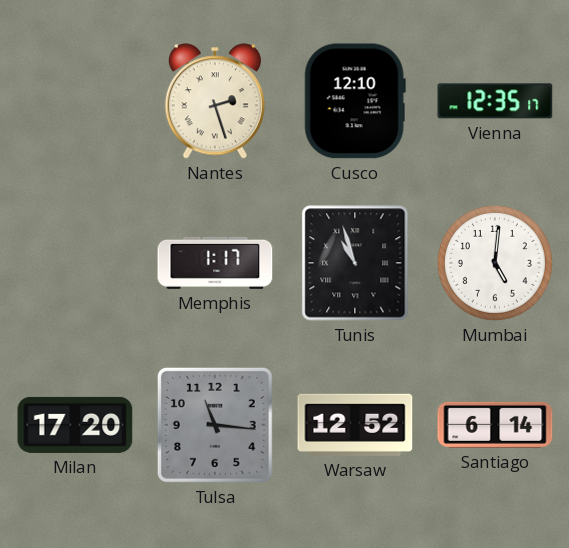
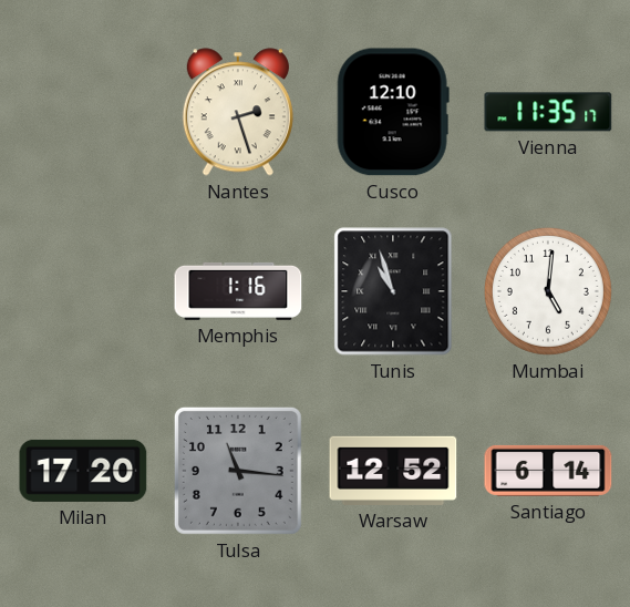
Vienna: 12:35 -> 11:35
Memphis: 1:17 -> 1:16
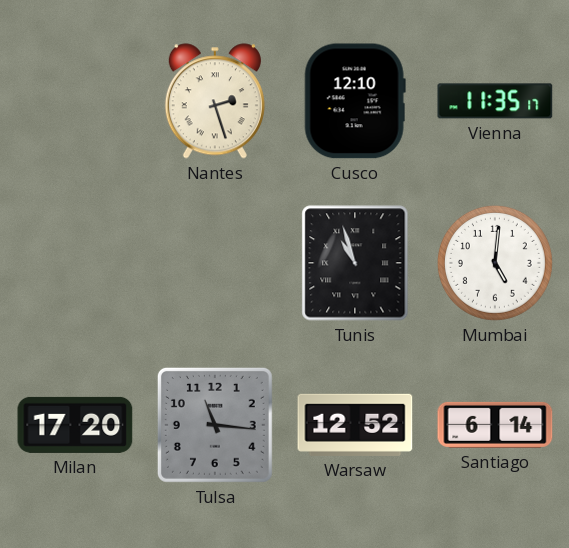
Memphis: 1:16 -> none
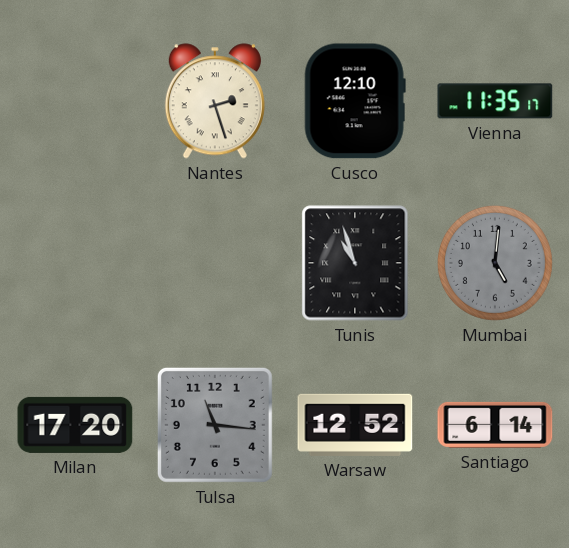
Mumbai dial: white -> grey
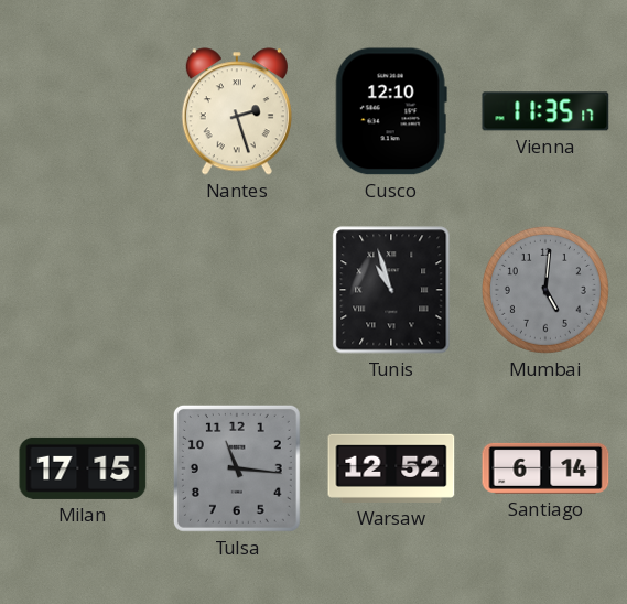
Milan: 17:20 -> 17:15
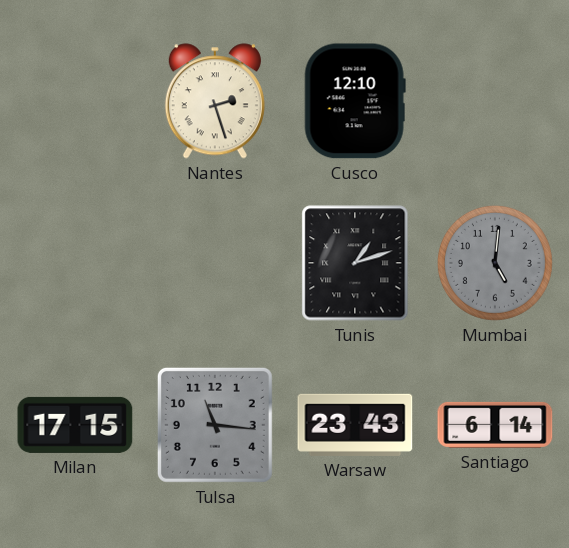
Vienna: 11:35 -> none
Tunis: 10:57 -> 1:12
Warsaw: 12:52 -> 23:43
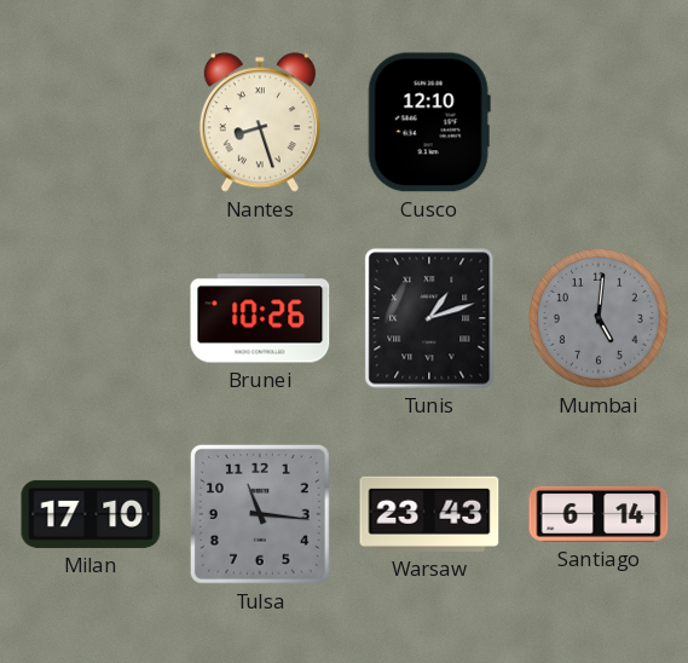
Nantes: 2:27 -> 8:27
Brunei: none -> 10:26
Milan: 17:15 -> 17:10
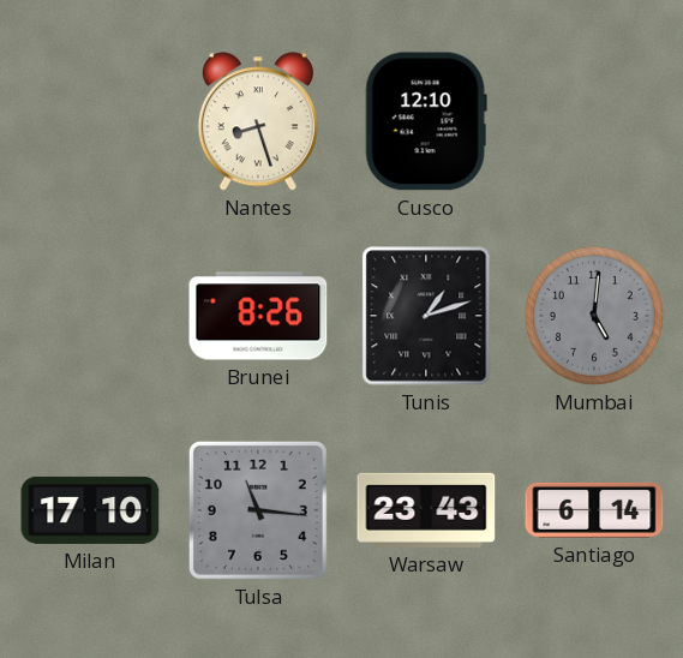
Brunei: 10:26 -> 8:26
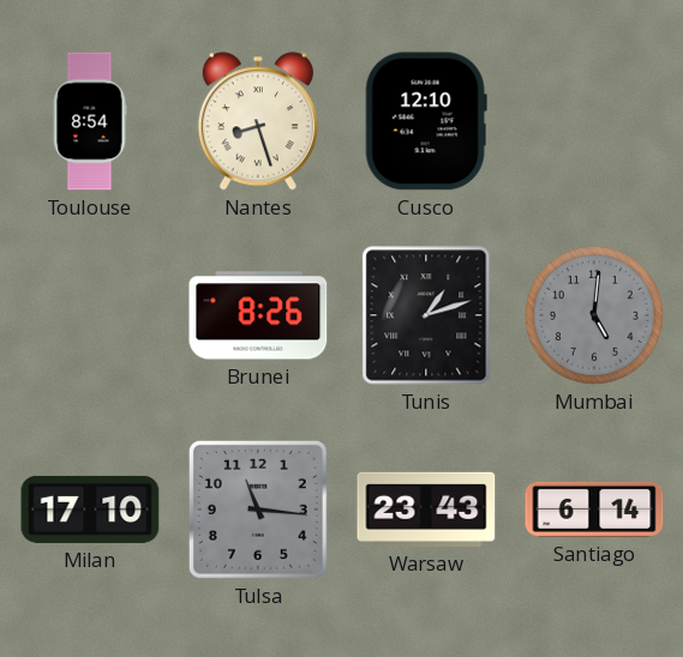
Toulouse: none -> 8:54
